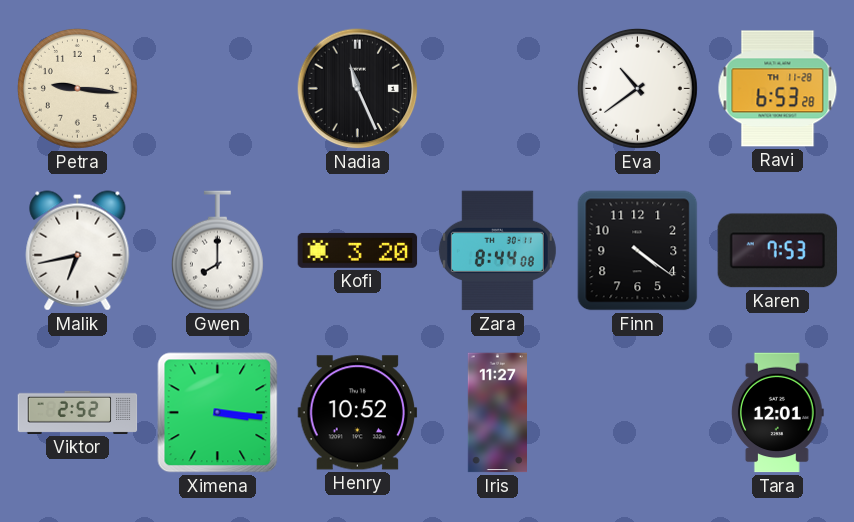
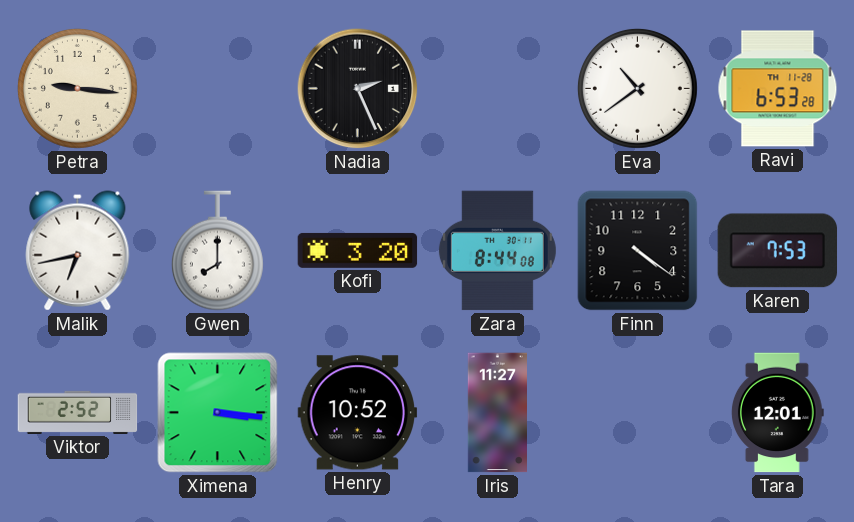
Nadia: 11:26 -> 2:26
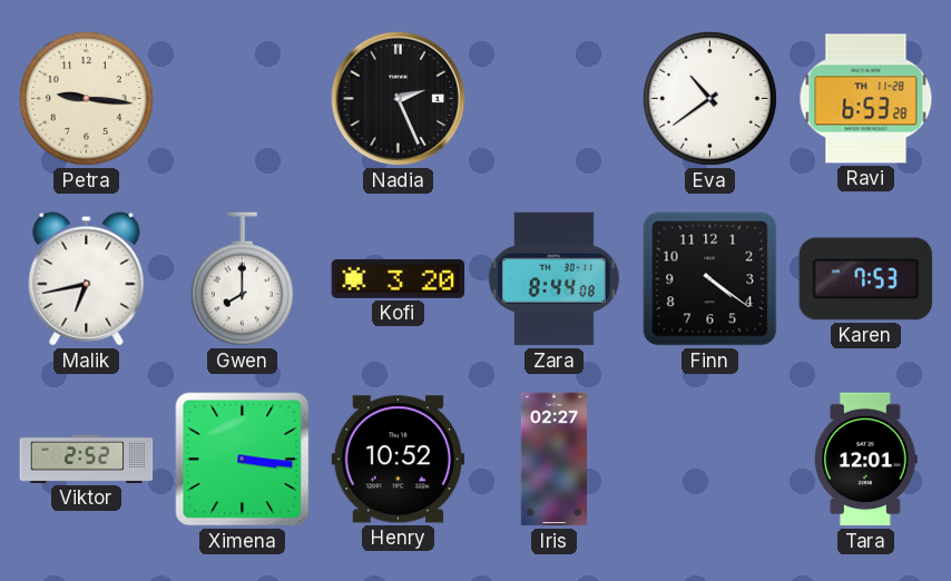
Iris: 11:27 -> 02:27
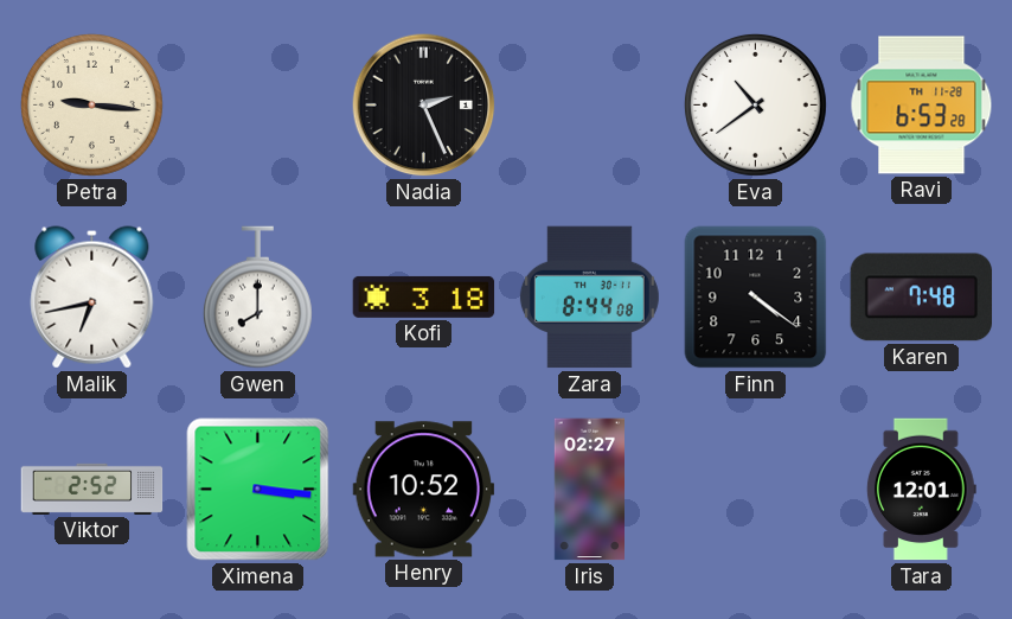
Kofi: 3:20 -> 3:18
Karen: 7:53 -> 7:48
